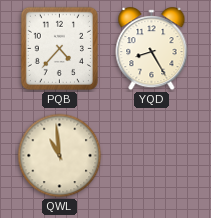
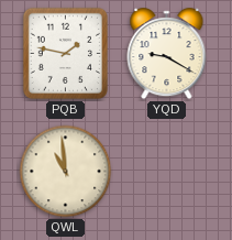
PQB: 4:37 -> 1:47
YQD: 8:25 -> 9:20
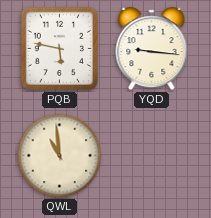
PQB: 1:47 -> 5:47
YQD: 9:20 -> 9:16
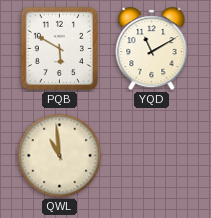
PQB: 5:47 -> 5:50
YQD: 9:16 -> 11:10
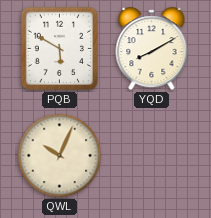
YQD: 11:10 -> 8:10
QWL: 10:59 -> 10:04
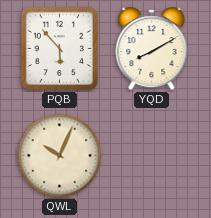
PQB: 5:50 -> 5:53
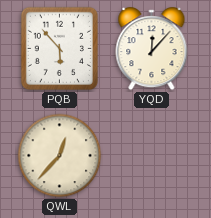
YQD: 8:10 -> 12:07
QWL: 10:04 -> 12:37
